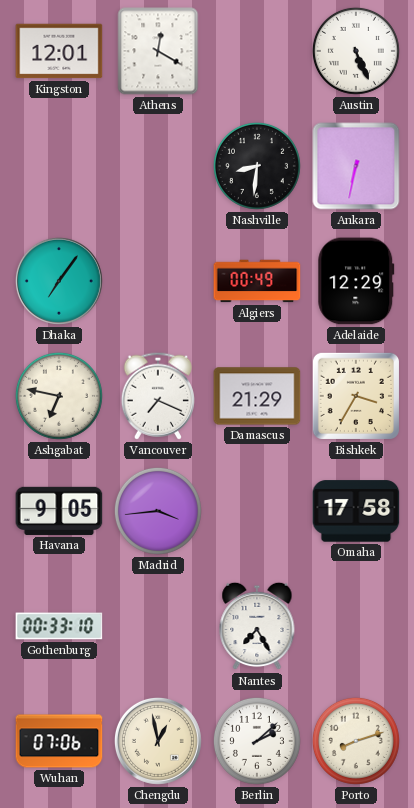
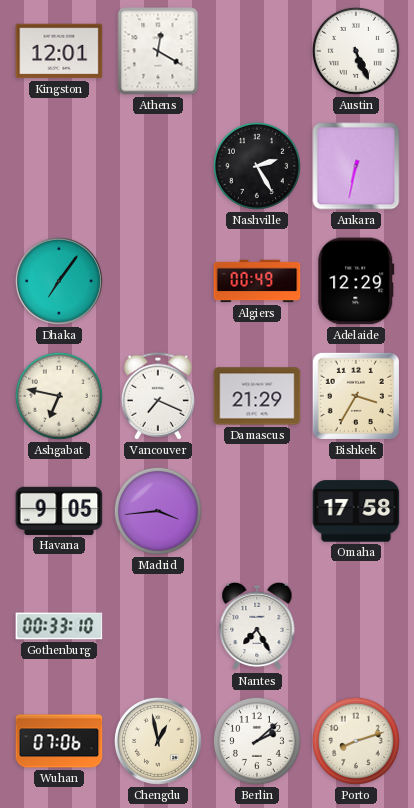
Nashville: 8:31 -> 2:25
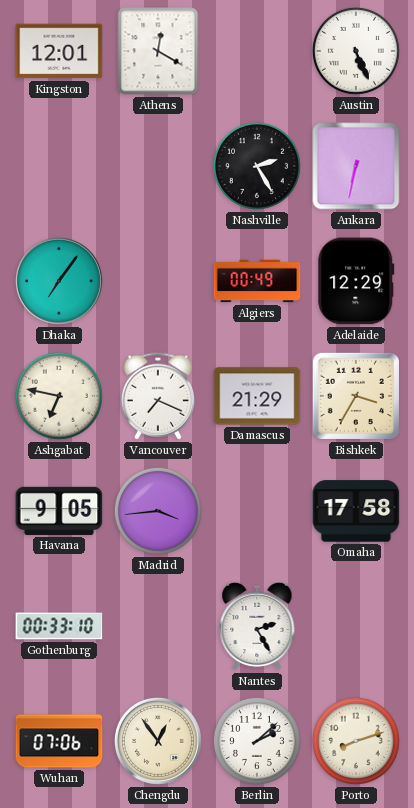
Nantes: 7:25 -> 2:25
Chengdu: 12:58 -> 12:54
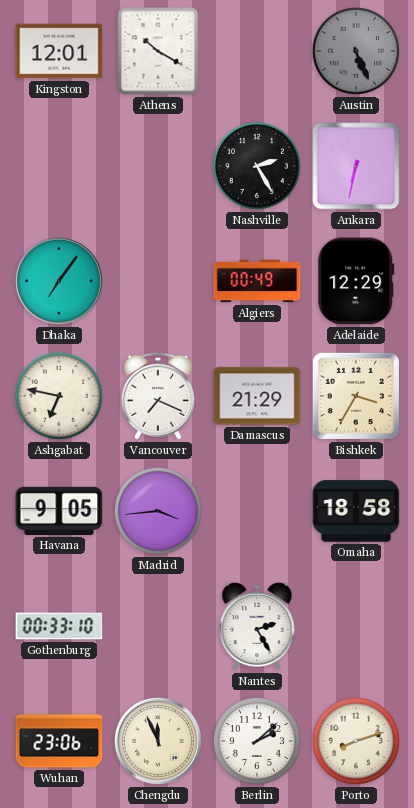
Athens: 12:20 -> 10:20
Austin dial: white -> grey
Omaha: 17:58 -> 18:58
Wuhan: 07:06 -> 23:06
Chengdu: 12:54 -> 11:56
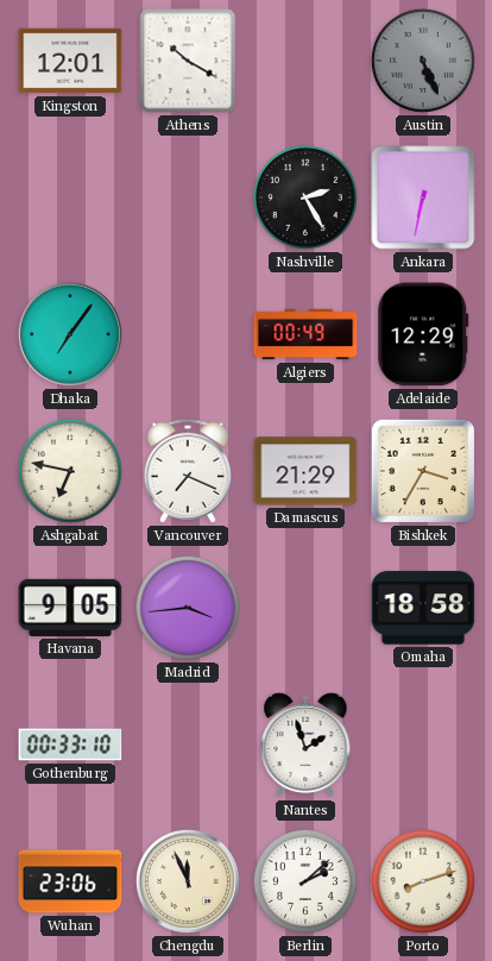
Nantes: 2:25 -> 1:57
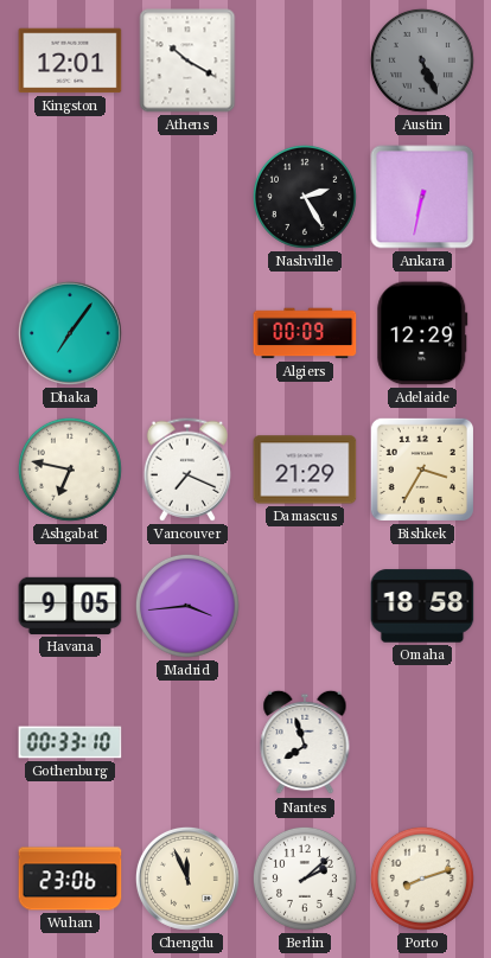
Algiers: 00:49 -> 00:09
Nantes: 1:57 -> 7:57
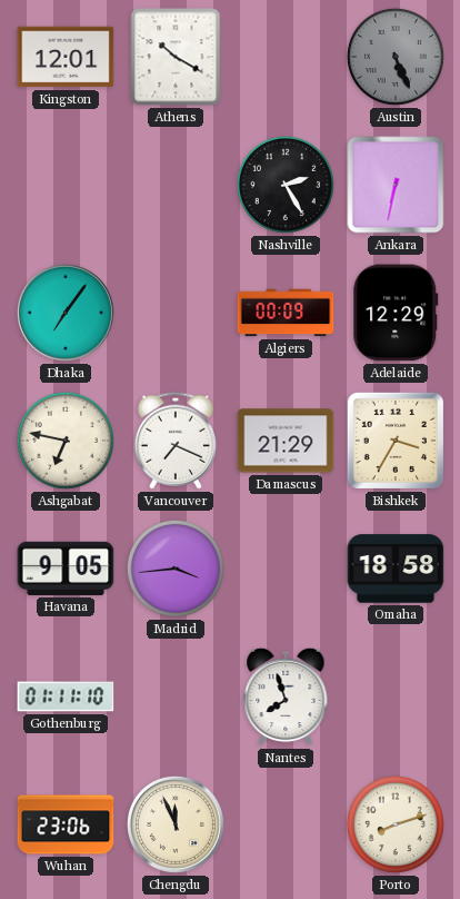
Gothenburg: 00:33 -> 01:11
Berlin: 2:08 -> none
